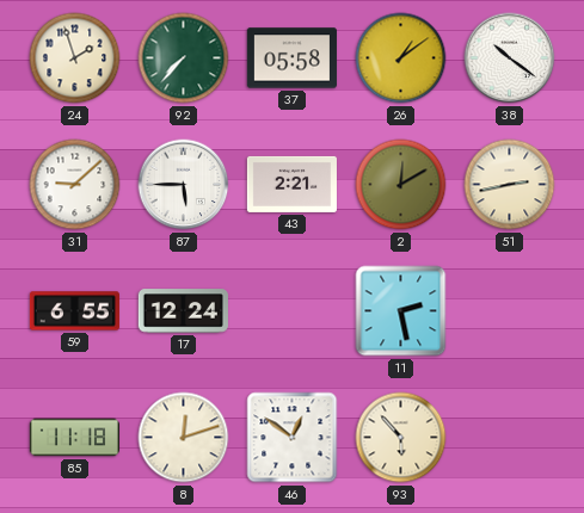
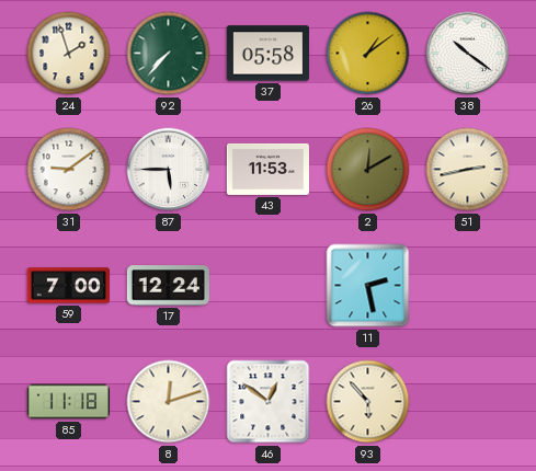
31: 9:08 -> 9:09
43: 2:21 -> 11:53
59: 6:55 -> 7:00
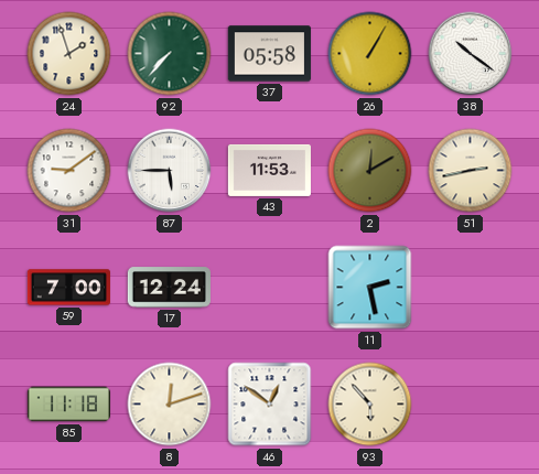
26: 1:09 -> 1:05
